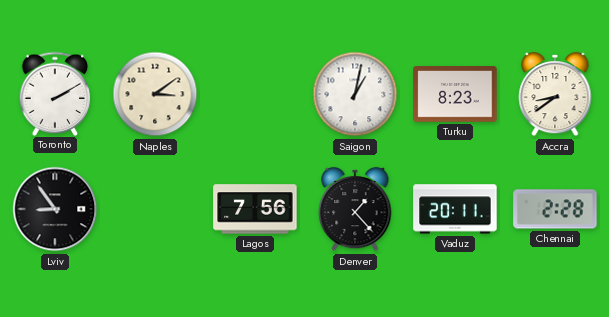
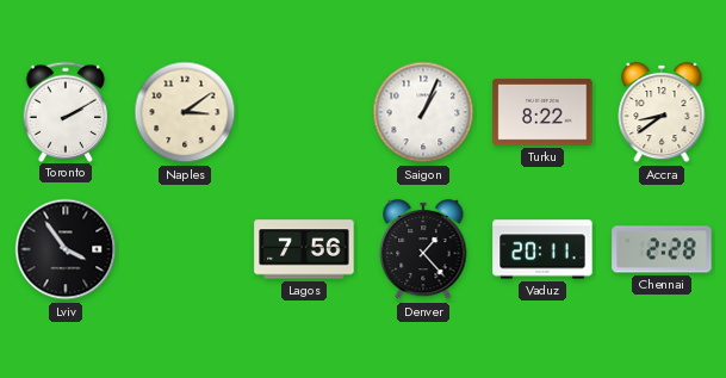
Saigon: 1:02 -> 1:04
Turku: 8:23 -> 8:22
Lviv: 8:54 -> 3:54
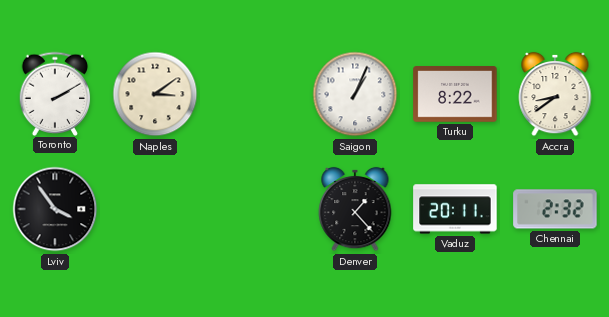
Lagos: 7:56 -> none
Chennai: 2:28 -> 2:32
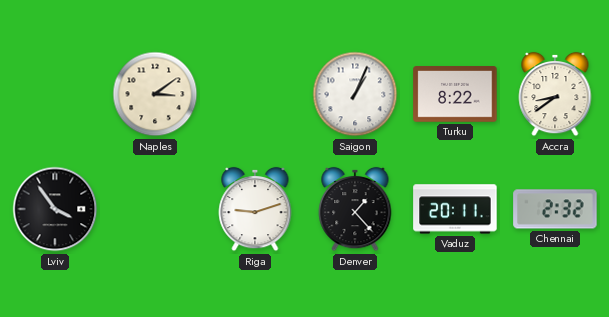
Toronto: 2:10 -> none
Riga: none -> 9:12
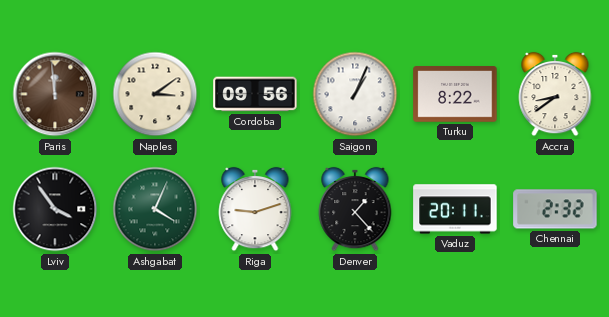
Paris: none -> 11:59
Cordoba: none -> 09:56
Ashgabat: none -> 4:04
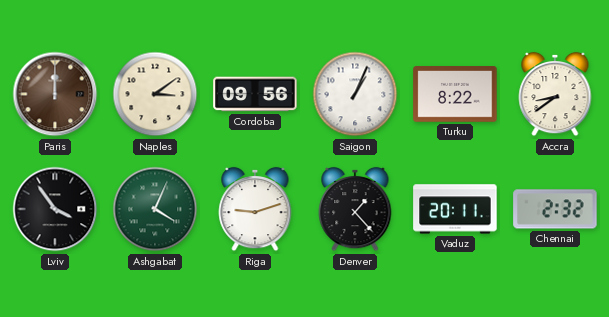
Paris: 11:59 -> 12:00
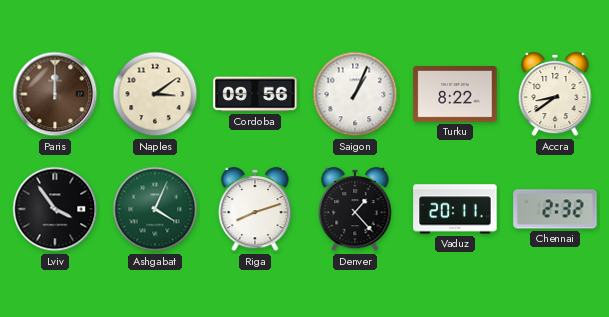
Riga: 9:12 -> 8:12
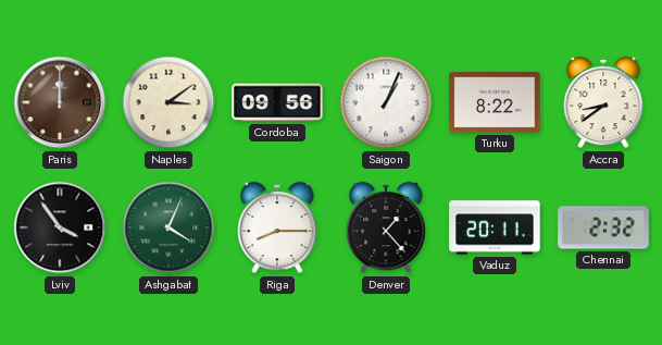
Riga: 8:12 -> 8:15
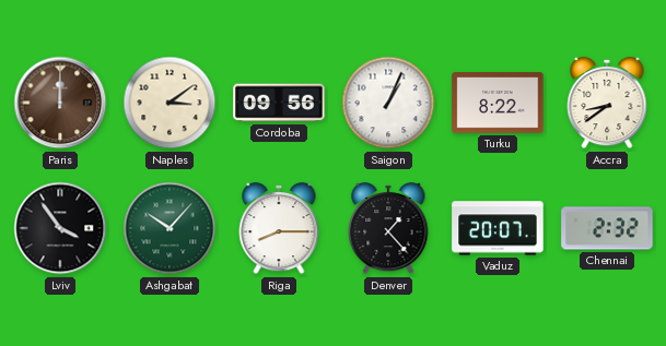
Ashgabat: 4:04 -> 10:07
Vaduz: 20:11 -> 20:07
